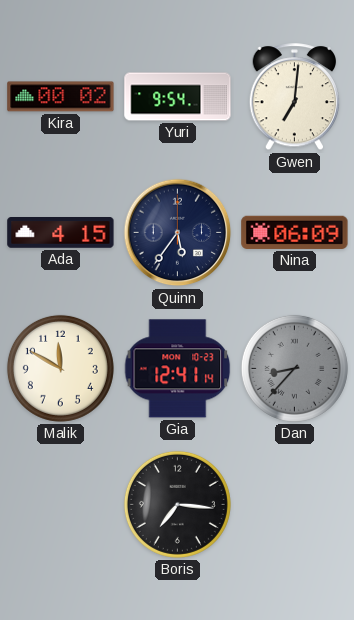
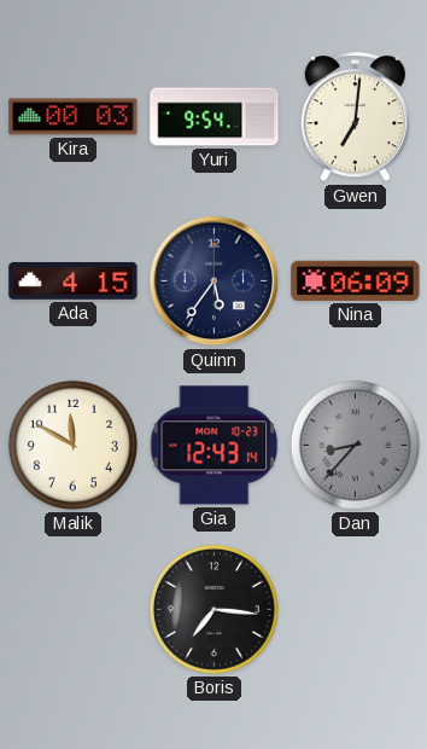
Kira: 00:02 -> 00:03
Gia: 12:41 -> 12:43
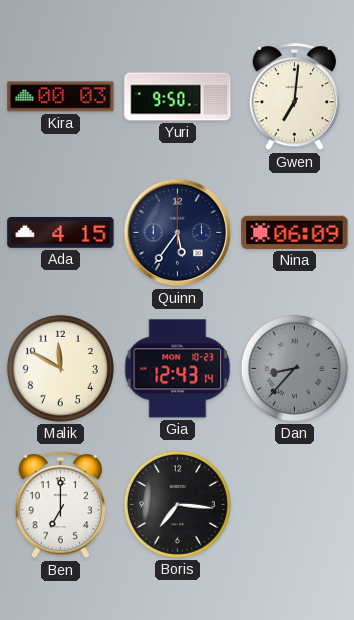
Yuri: 9:54 -> 9:50
Ben: none -> 7:00
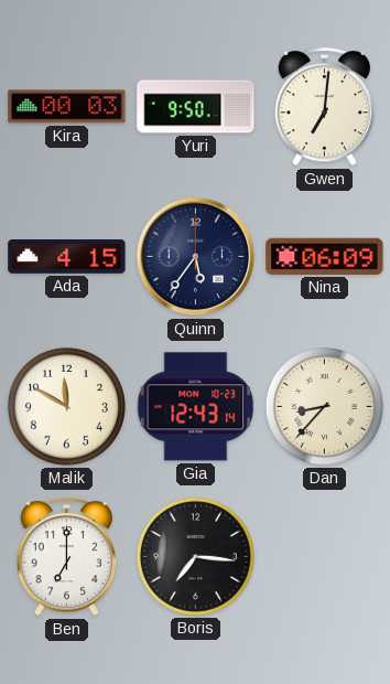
Dan dial: grey -> cream
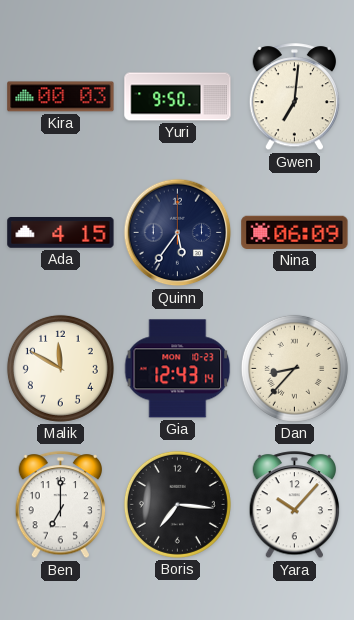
Yara: none -> 10:07
